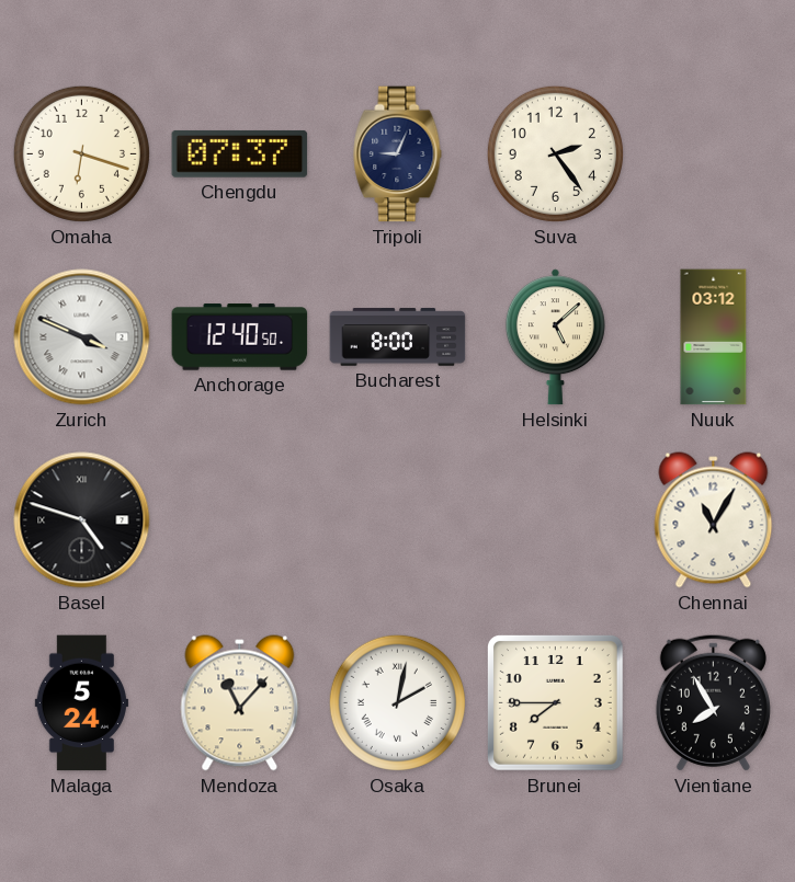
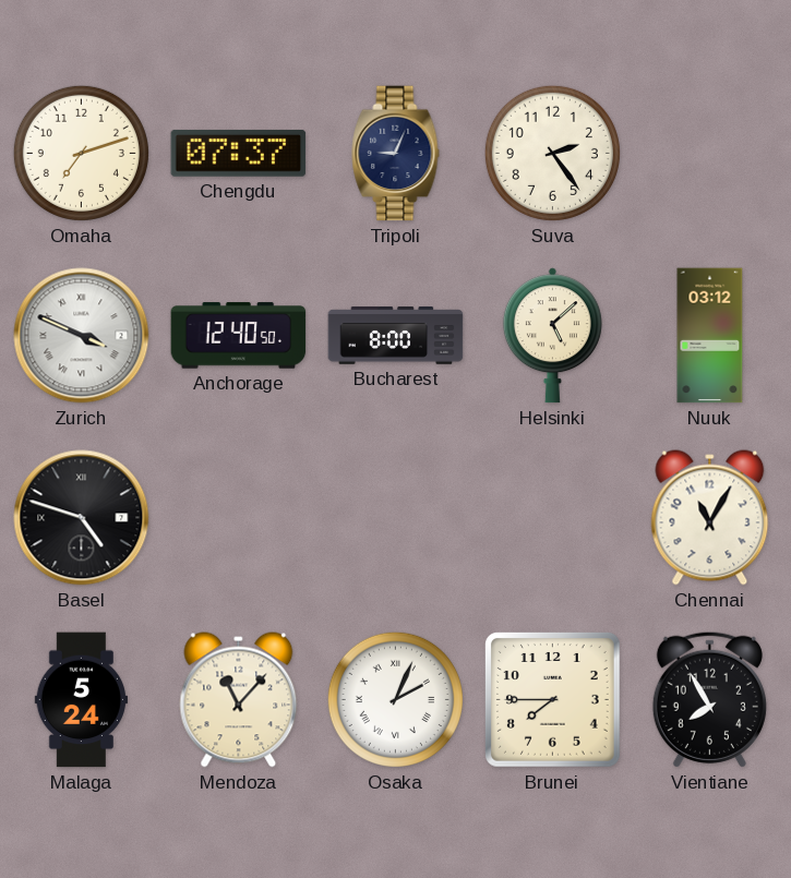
Omaha: 6:18 -> 7:12
Osaka: 2:02 -> 2:04
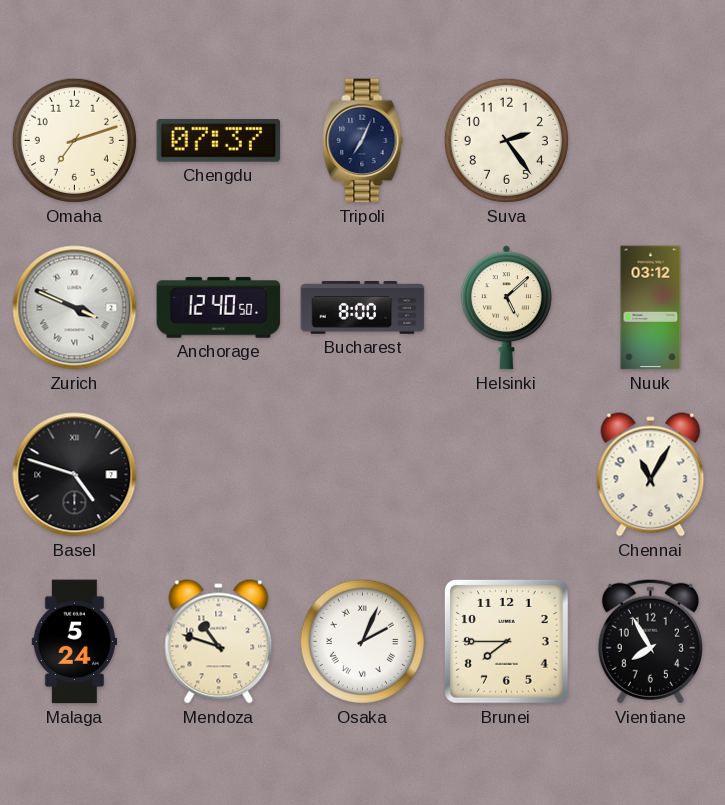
Tripoli: 9:04 -> 7:04
Mendoza: 11:07 -> 10:48
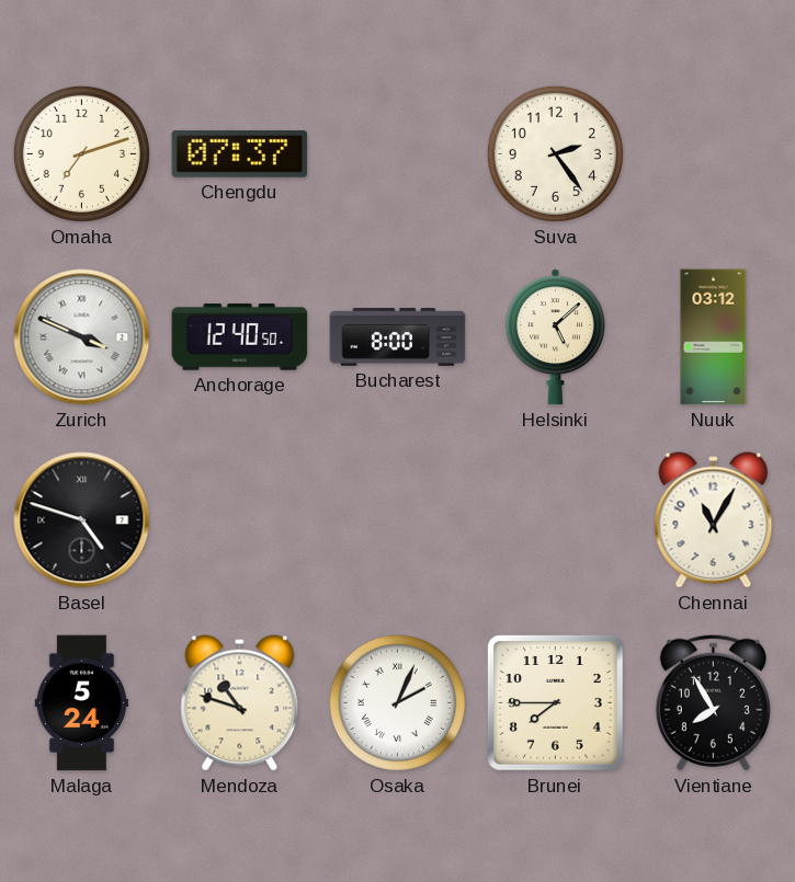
Tripoli: 7:04 -> none
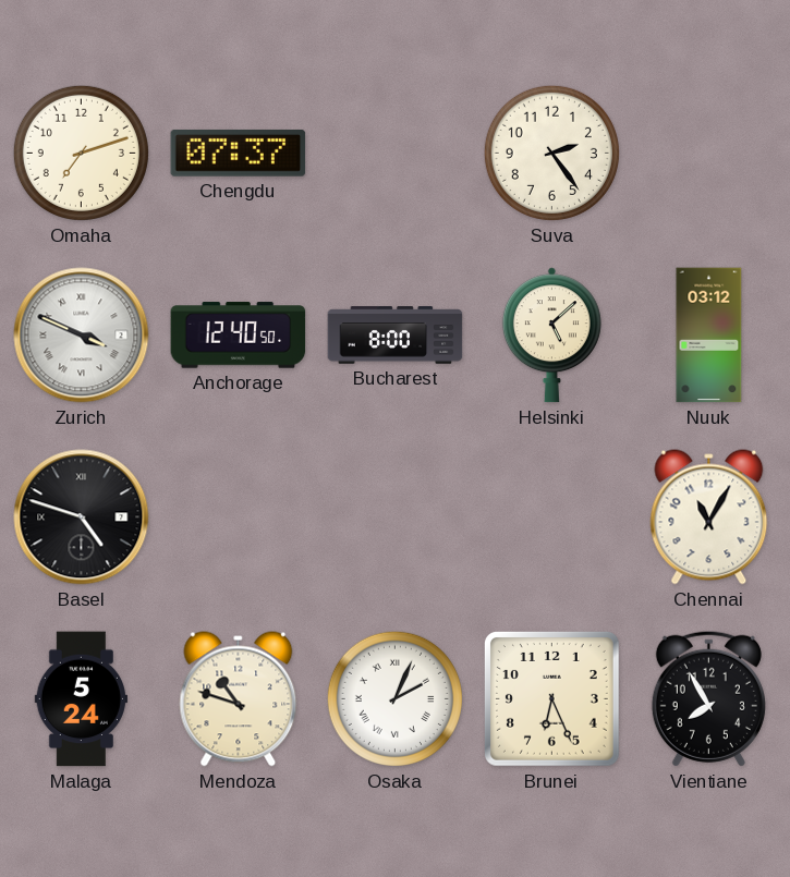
Brunei: 7:45 -> 6:26
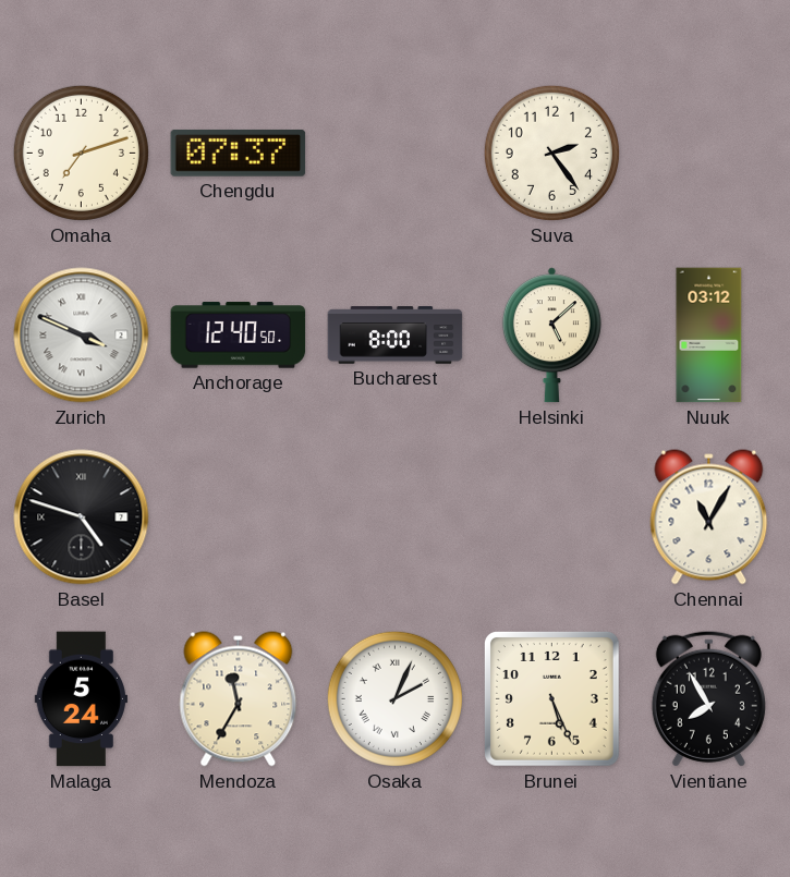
Mendoza: 10:48 -> 11:35
Brunei: 6:26 -> 5:26
